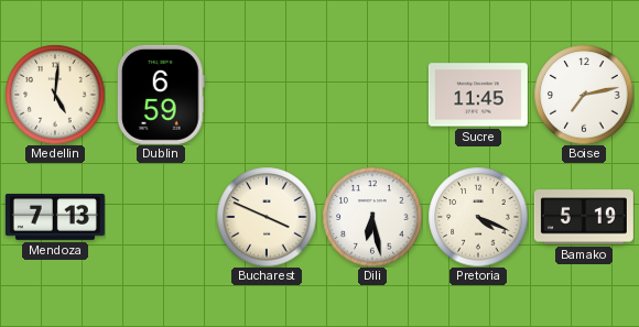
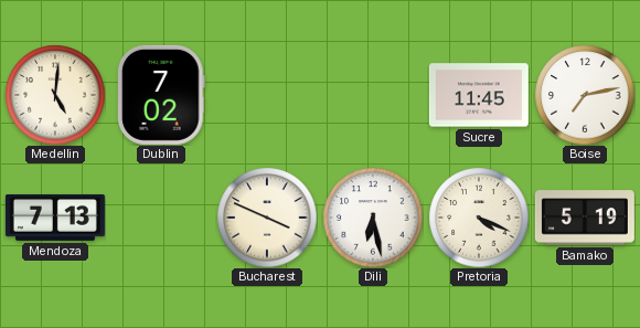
Dublin: 6:59 -> 7:02
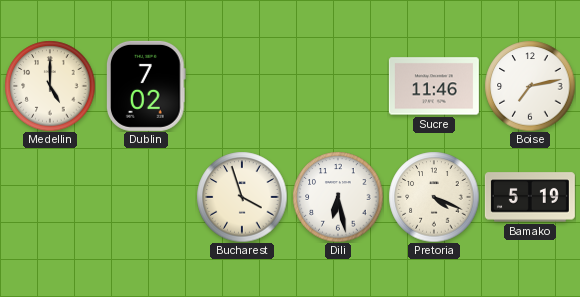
Medellin: 5:01 -> 5:00
Sucre: 11:45 -> 11:46
Mendoza: 7:13 -> none
Bucharest: 3:49 -> 3:57
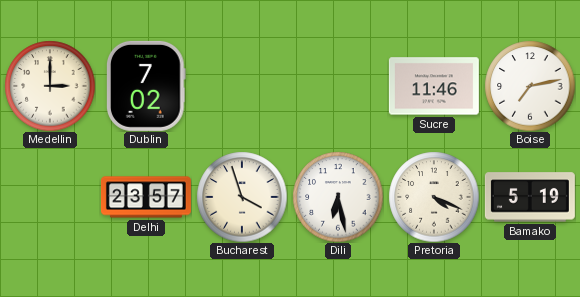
Medellin: 5:00 -> 3:00
Delhi: none -> 23:57
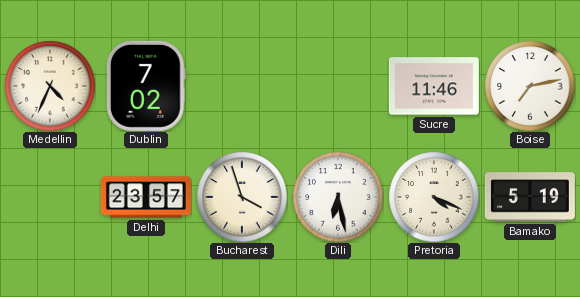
Medellin: 3:00 -> 4:34
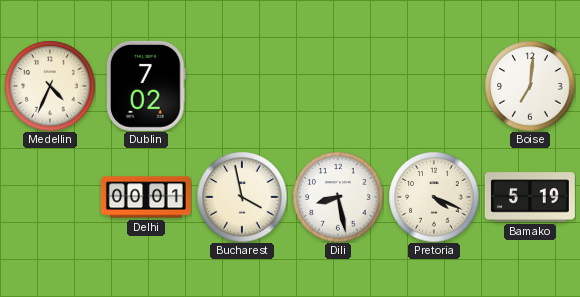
Sucre: 11:46 -> none
Boise: 7:13 -> 7:01
Delhi: 23:57 -> 00:01
Bucharest: 3:57 -> 3:58
Dili: 6:28 -> 8:28
